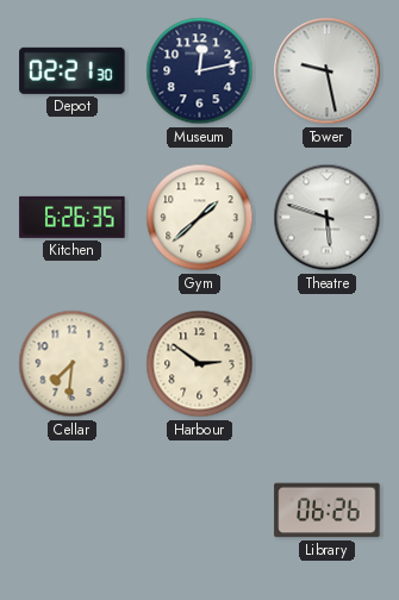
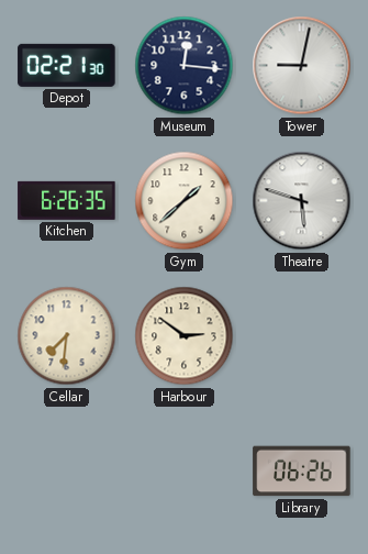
Museum: 12:13 -> 12:16
Tower: 9:28 -> 9:02
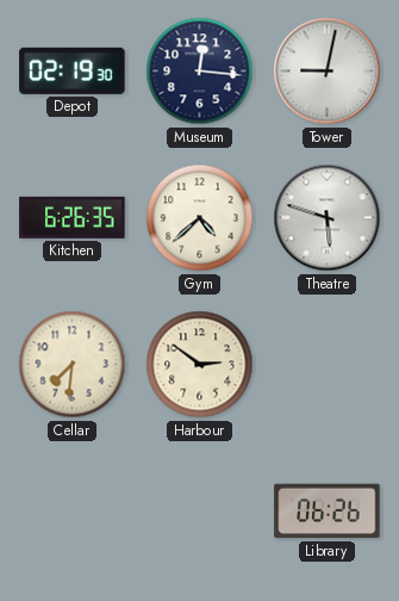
Depot: 02:21 -> 02:19
Gym: 1:38 -> 4:38
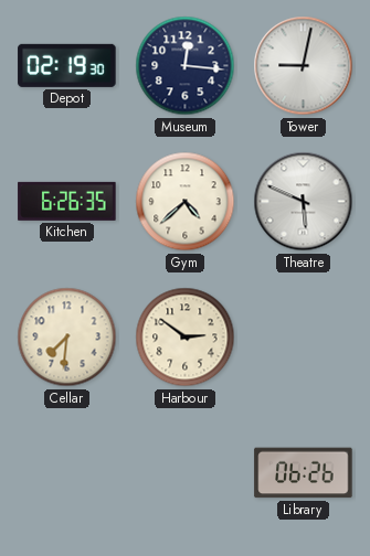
Theatre: 5:48 -> 5:49
